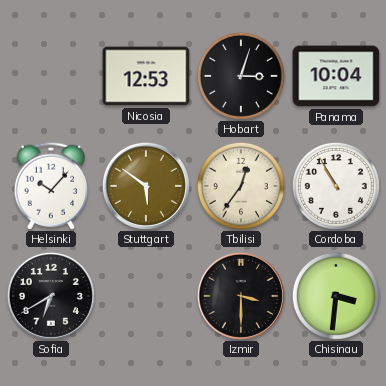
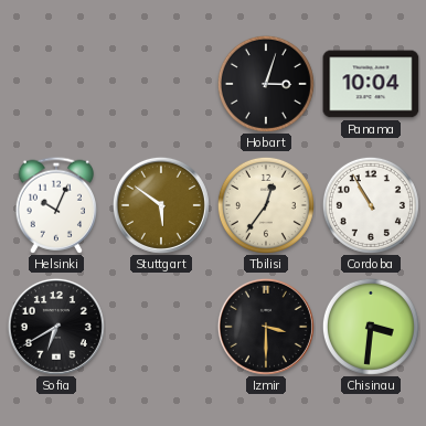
Nicosia: 12:53 -> none
Helsinki: 10:07 -> 10:04
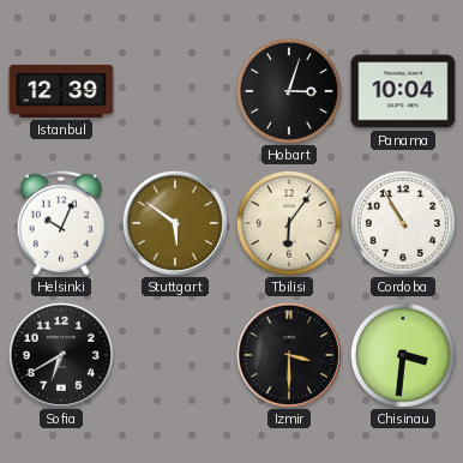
Istanbul: none -> 12:39
Tbilisi: 12:36 -> 6:06
